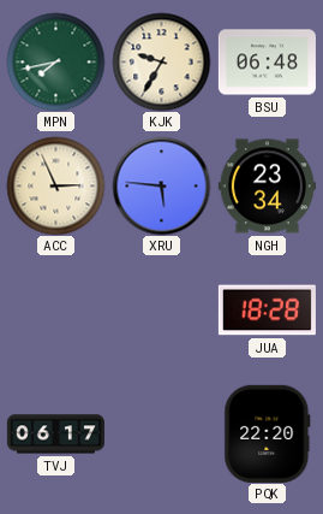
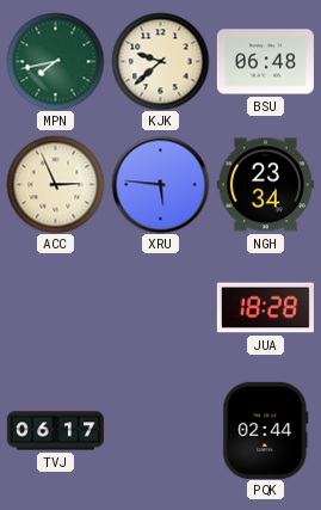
KJK: 9:35 -> 9:38
PQK: 22:20 -> 02:44
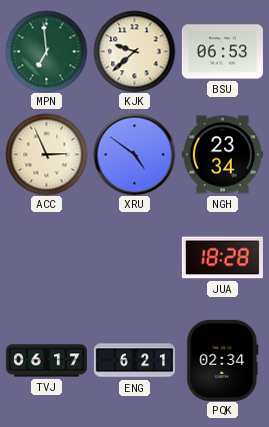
MPN: 7:43 -> 6:59
BSU: 06:48 -> 06:53
XRU: 5:46 -> 4:51
ENG: none -> 6:21
PQK: 02:44 -> 02:34
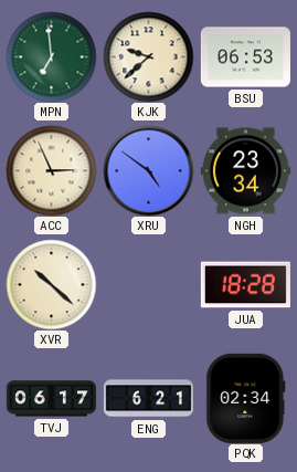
XVR: none -> 10:22
